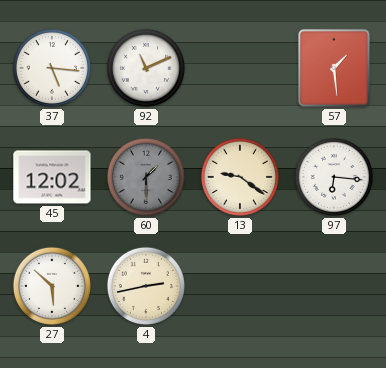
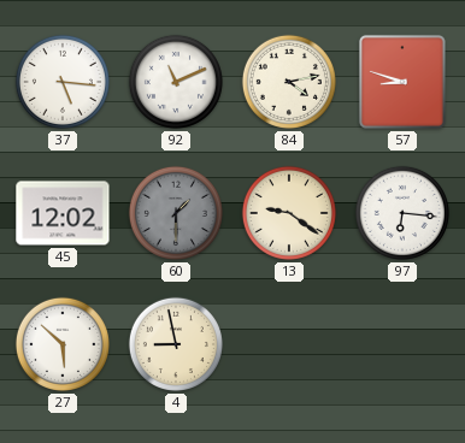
84: none -> 4:13
57: 1:29 -> 8:48
4: 2:43 -> 8:58
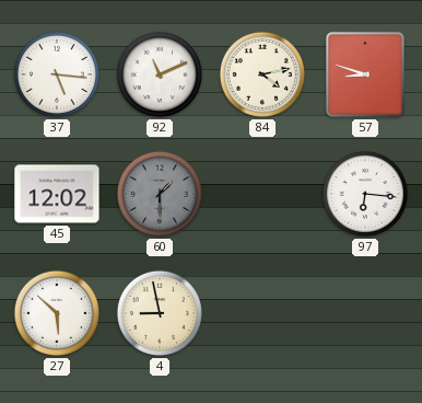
13: 9:21 -> none
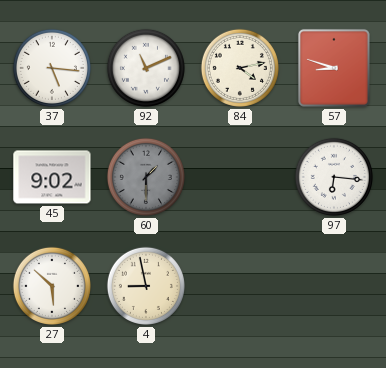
45: 12:02 -> 9:02
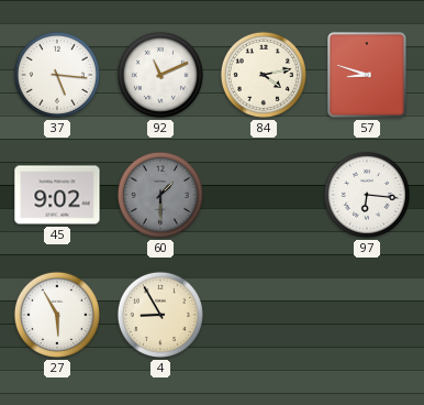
27: 5:52 -> 5:55
4: 8:58 -> 8:55
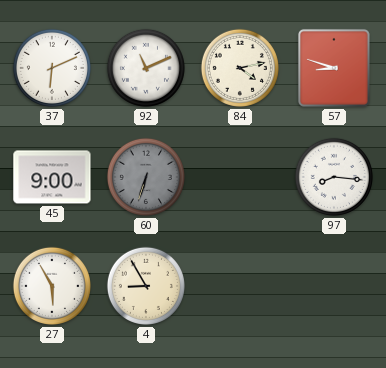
37: 5:16 -> 6:11
45: 9:02 -> 9:00
60: 1:30 -> 6:33
97: 6:16 -> 8:16
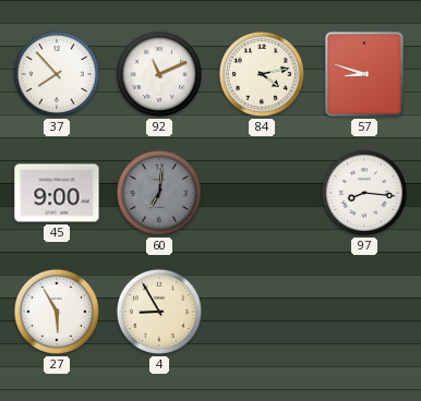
37: 6:11 -> 7:53
60: 6:33 -> 7:01
